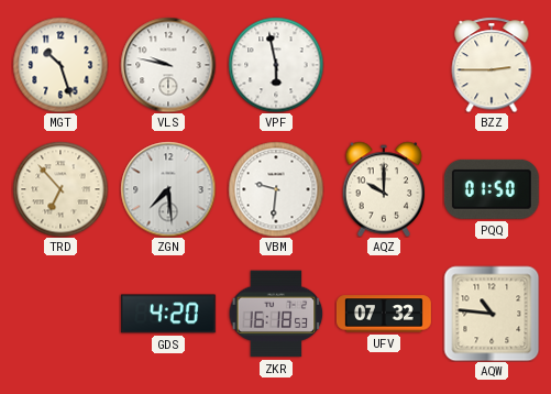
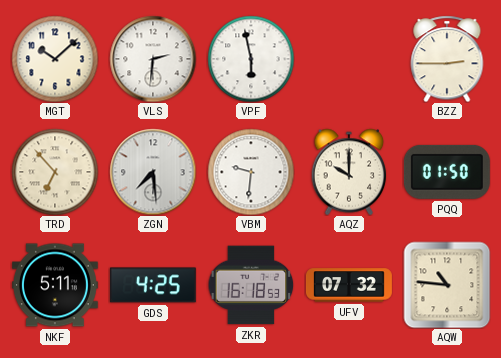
MGT: 10:27 -> 10:08
VLS: 9:47 -> 2:31
NKF: none -> 5:11
GDS: 4:20 -> 4:25
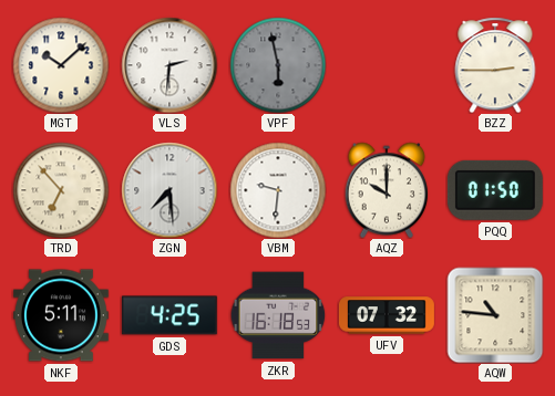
VPF dial: white -> grey
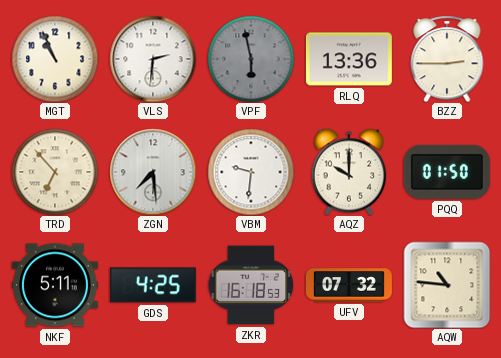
MGT: 10:08 -> 10:56
RLQ: none -> 13:36
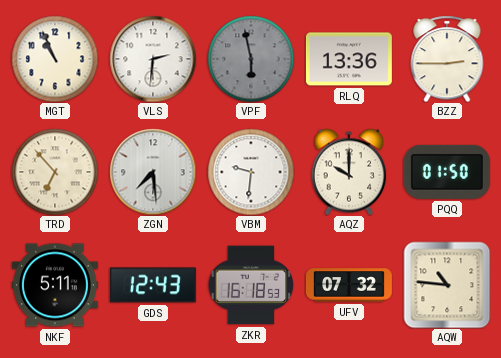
GDS: 4:25 -> 12:43
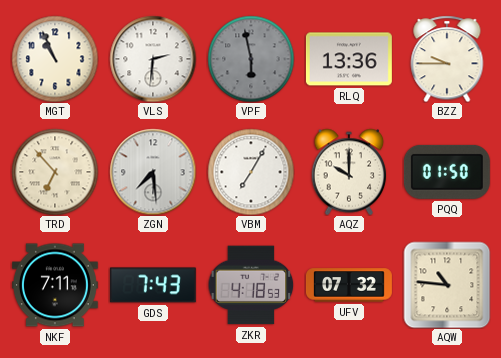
BZZ: 2:45 -> 9:45
VBM: 9:31 -> 7:05
NKF: 5:11 -> 7:11
GDS: 12:43 -> 7:43
ZKR: 16:18 -> 4:18
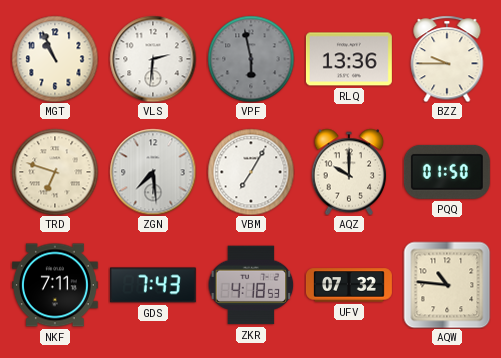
TRD: 6:53 -> 6:48
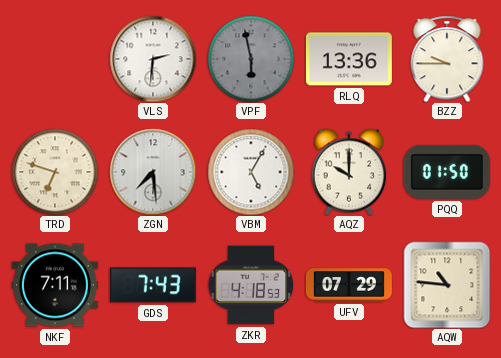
MGT: 10:56 -> none
VBM: 7:05 -> 5:05
UFV: 07:32 -> 07:29
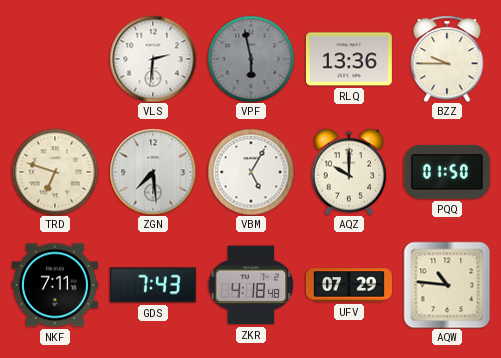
ZKR: 4:18:53 -> 4:18:48
